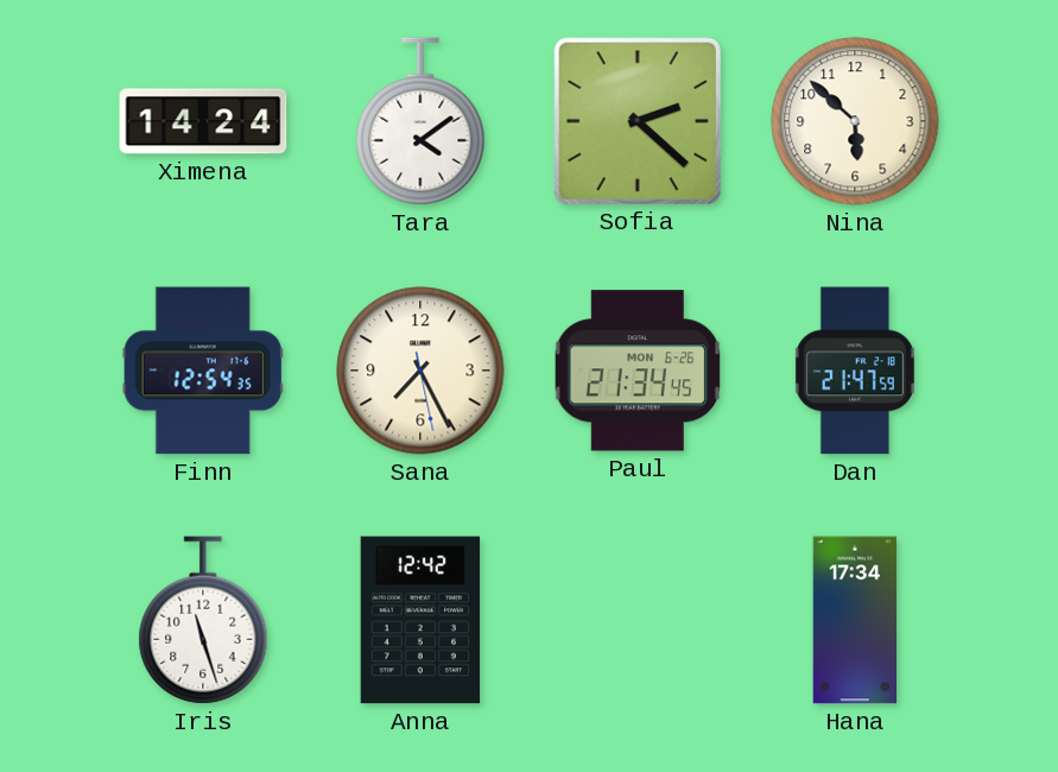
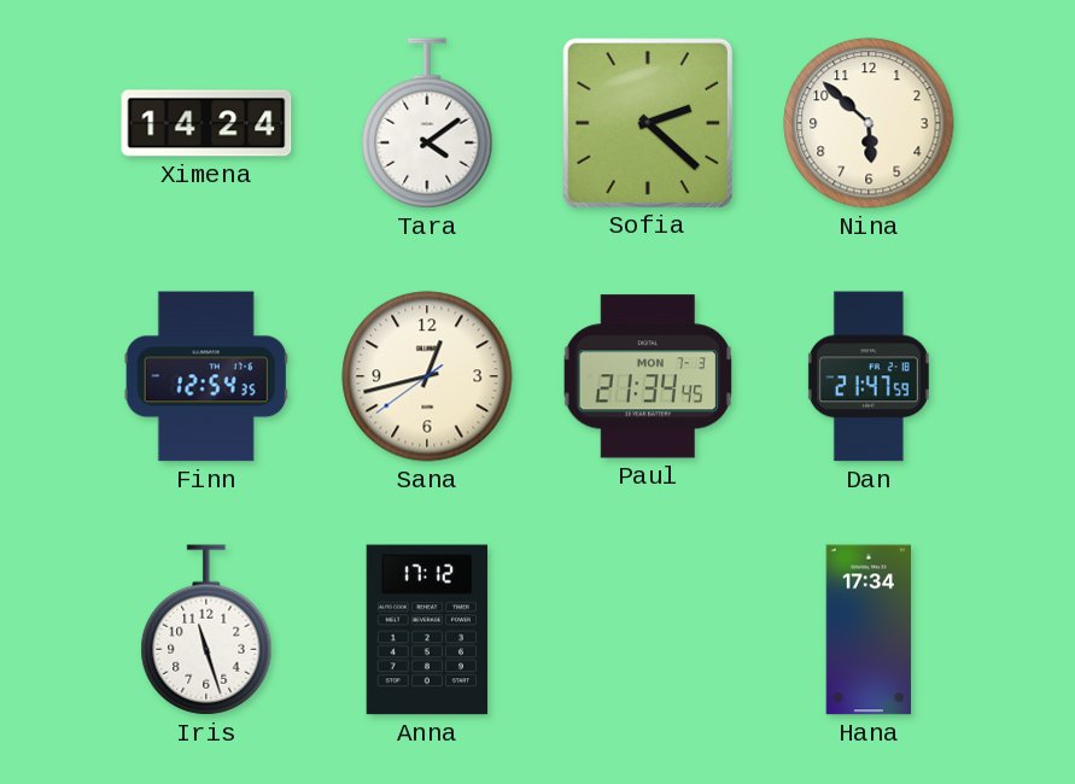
Sana: 7:25 -> 12:42
Paul date: MON 6-26 -> MON 7-3
Anna: 12:42 -> 17:12
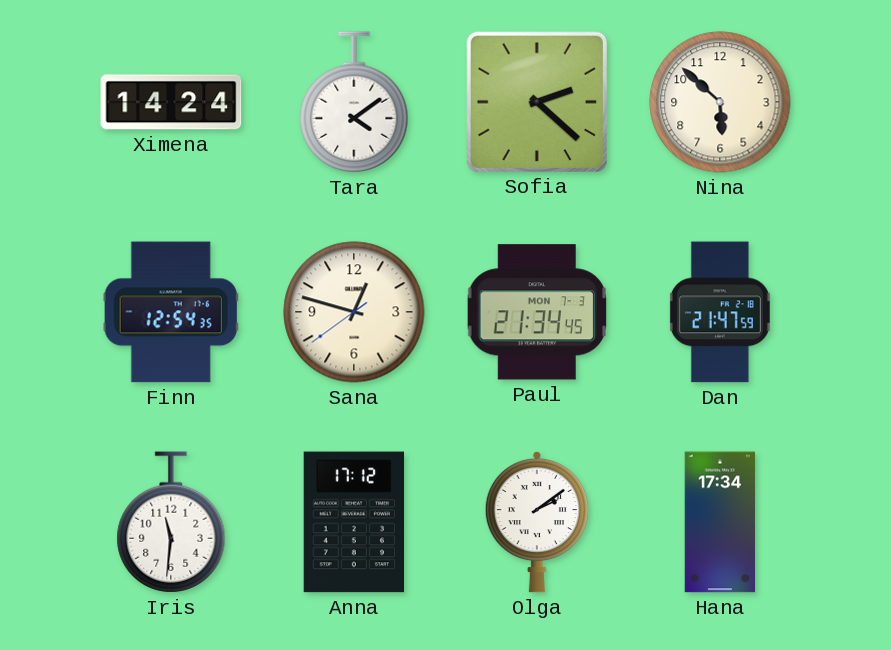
Sana: 12:42 -> 12:47
Iris: 11:27 -> 11:31
Olga: none -> 2:09
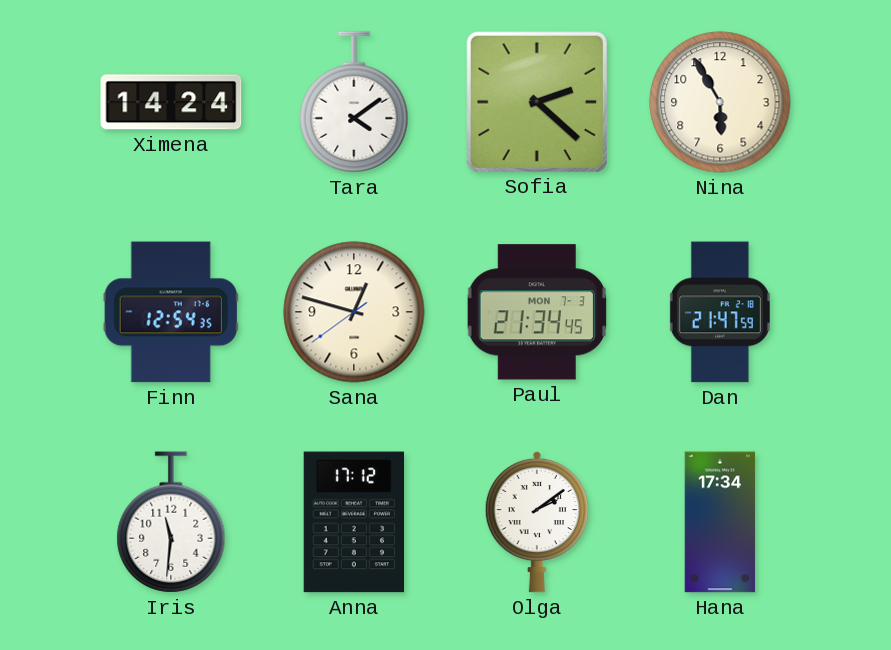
Nina: 5:52 -> 5:55
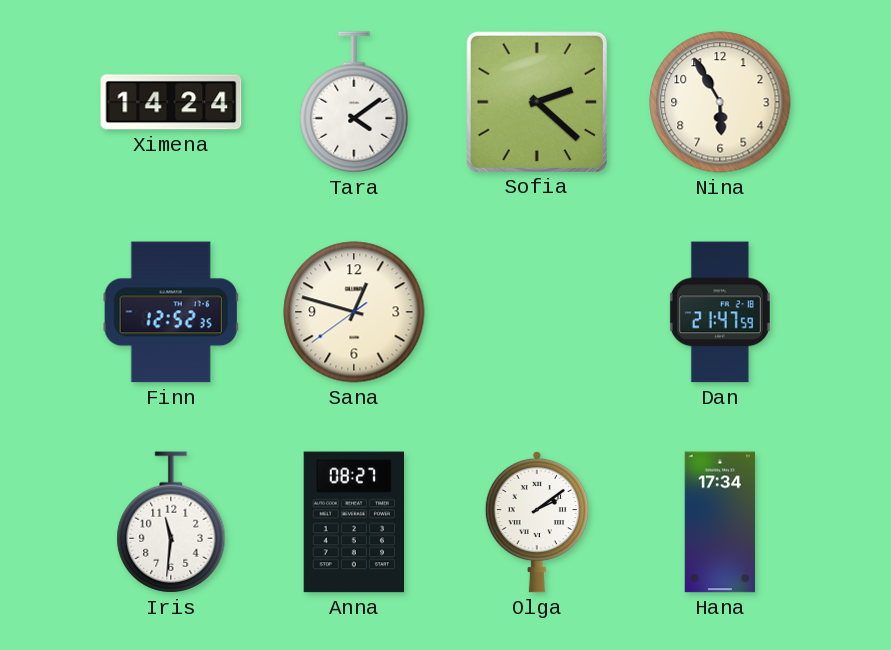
Finn: 12:54 -> 12:52
Paul: 21:34 -> none
Anna: 17:12 -> 08:27
